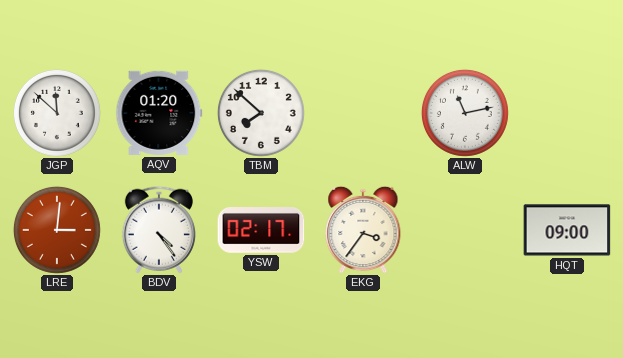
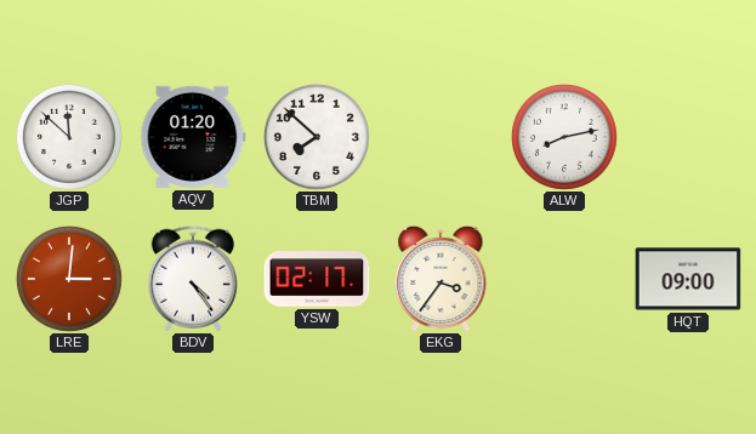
ALW: 11:13 -> 8:13
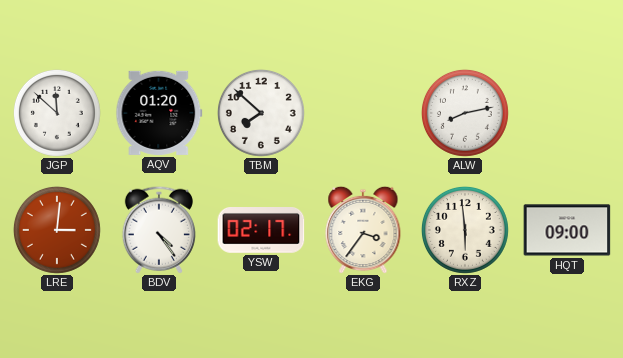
RXZ: none -> 5:59
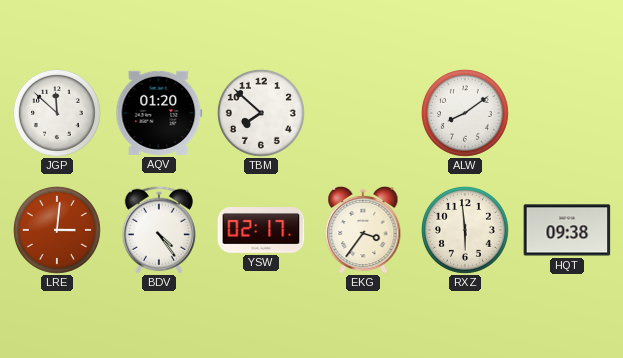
ALW: 8:13 -> 8:09
HQT: 09:00 -> 09:38
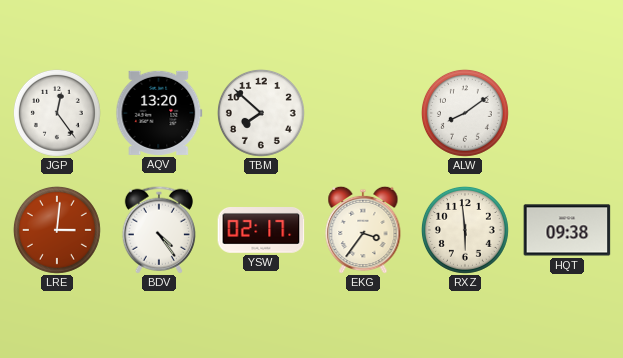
JGP: 11:52 -> 12:24
AQV: 01:20 -> 13:20
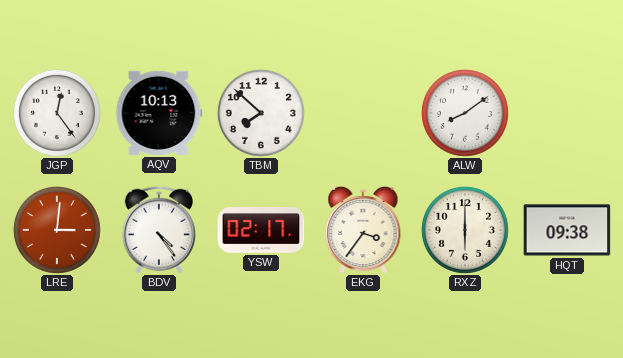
AQV: 13:20 -> 10:13
RXZ: 5:59 -> 6:00
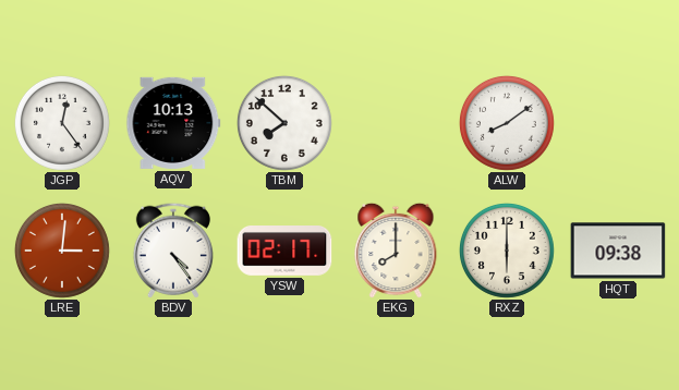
EKG: 3:36 -> 8:00
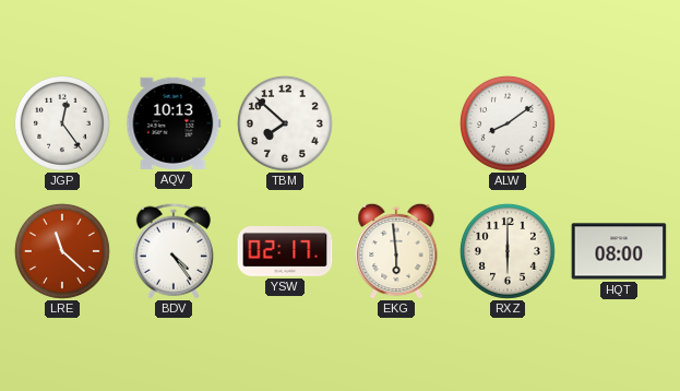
LRE: 3:01 -> 11:22
EKG: 8:00 -> 5:59
HQT: 09:38 -> 08:00
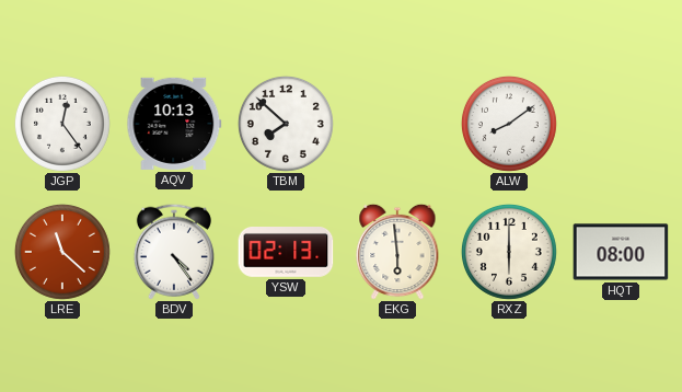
YSW: 02:17 -> 02:13
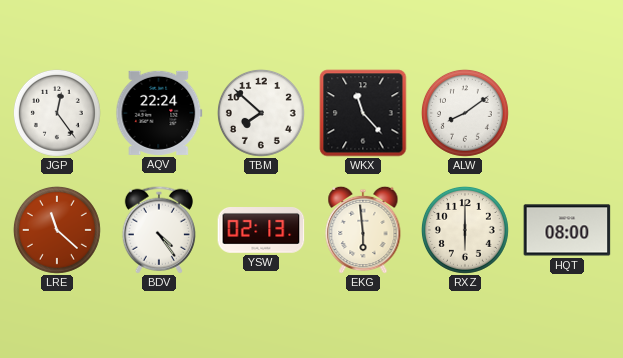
AQV: 10:13 -> 22:24
WKX: none -> 11:23
